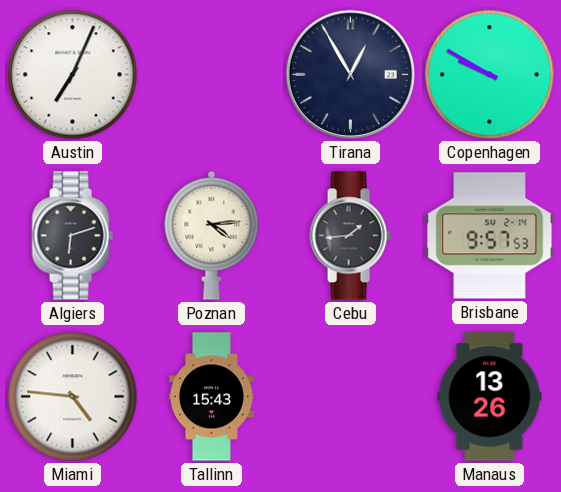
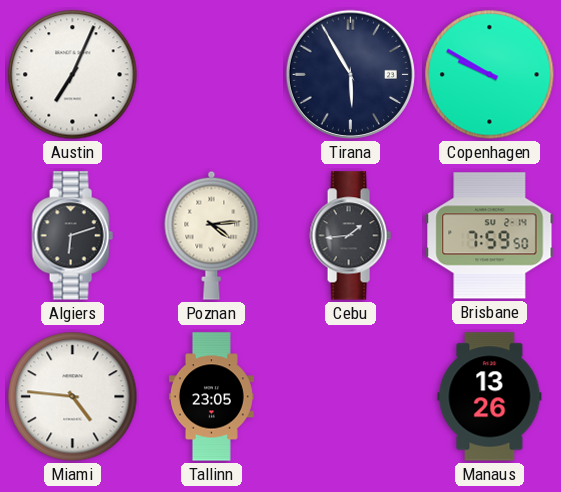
Tirana: 12:55 -> 5:55
Brisbane: 9:57 -> 7:59
Tallinn: 15:43 -> 23:05
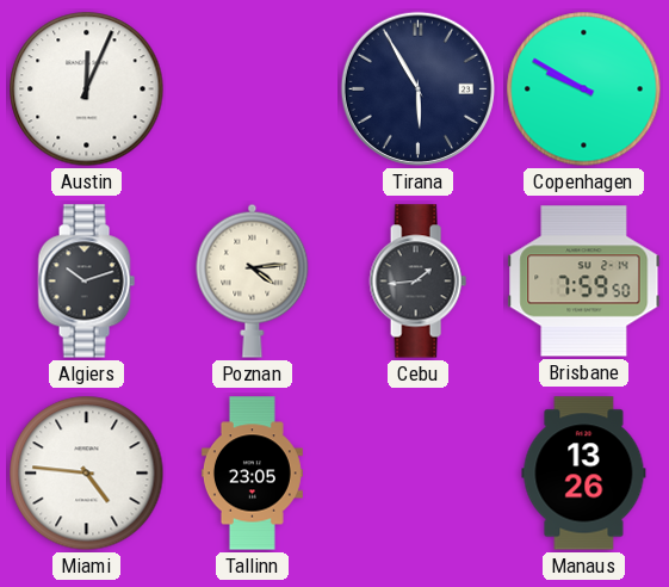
Austin: 7:04 -> 12:04
Algiers: 6:12 -> 10:12
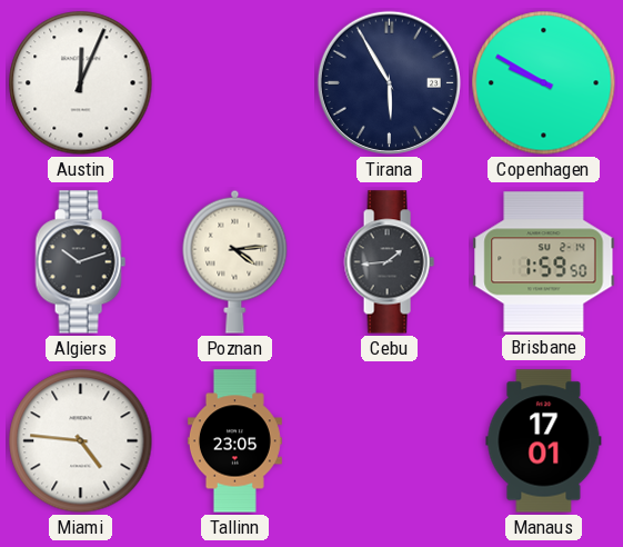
Brisbane: 7:59 -> 1:59
Manaus: 13:26 -> 17:01
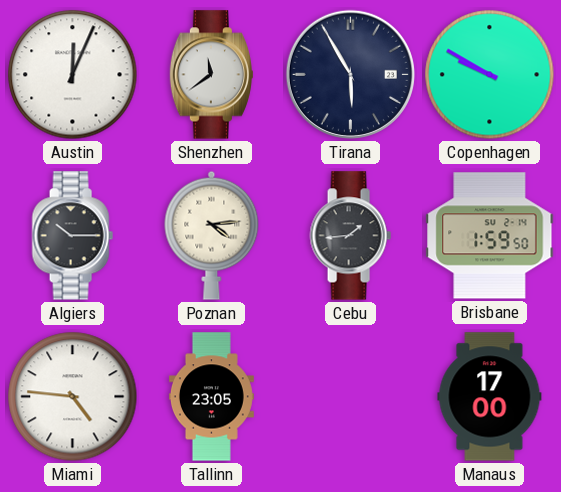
Shenzhen: none -> 11:39
Algiers: 10:12 -> 10:15
Manaus: 17:01 -> 17:00
